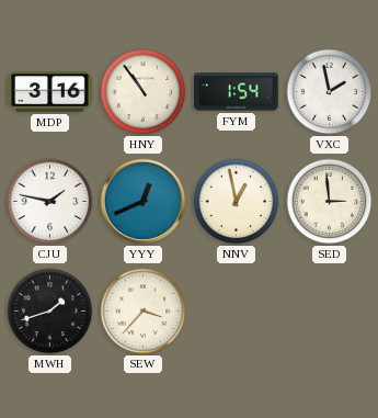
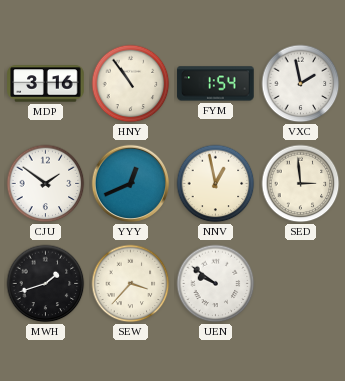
CJU: 1:47 -> 1:51
UEN: none -> 9:51
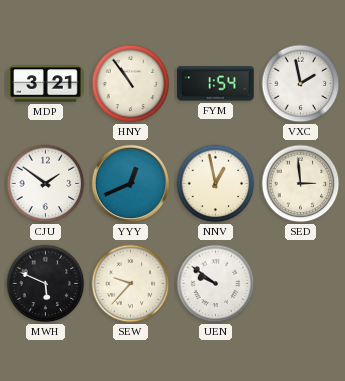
MDP: 3:16 -> 3:21
MWH: 1:42 -> 5:49
SEW: 3:37 -> 9:37
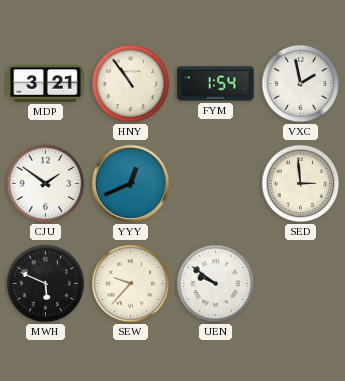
NNV: 12:58 -> none
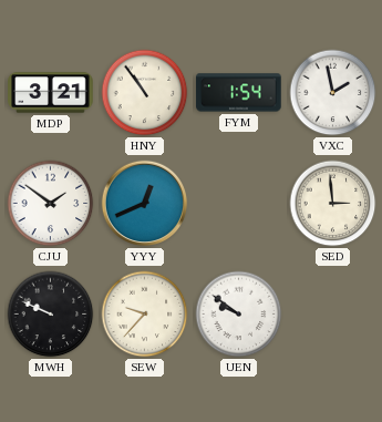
MWH: 5:49 -> 9:49
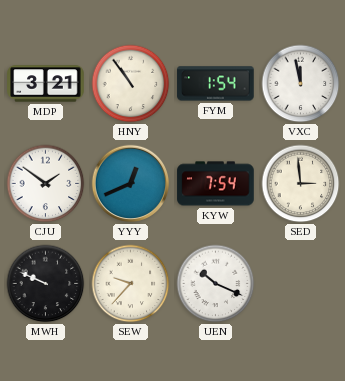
VXC: 1:58 -> 11:58
KYW: none -> 7:54
UEN: 9:51 -> 10:19
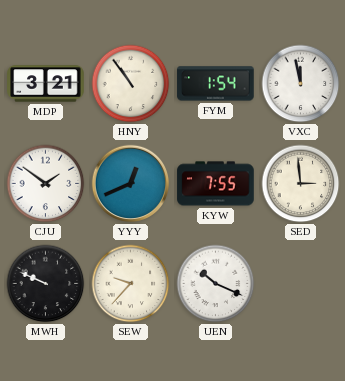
KYW: 7:54 -> 7:55
